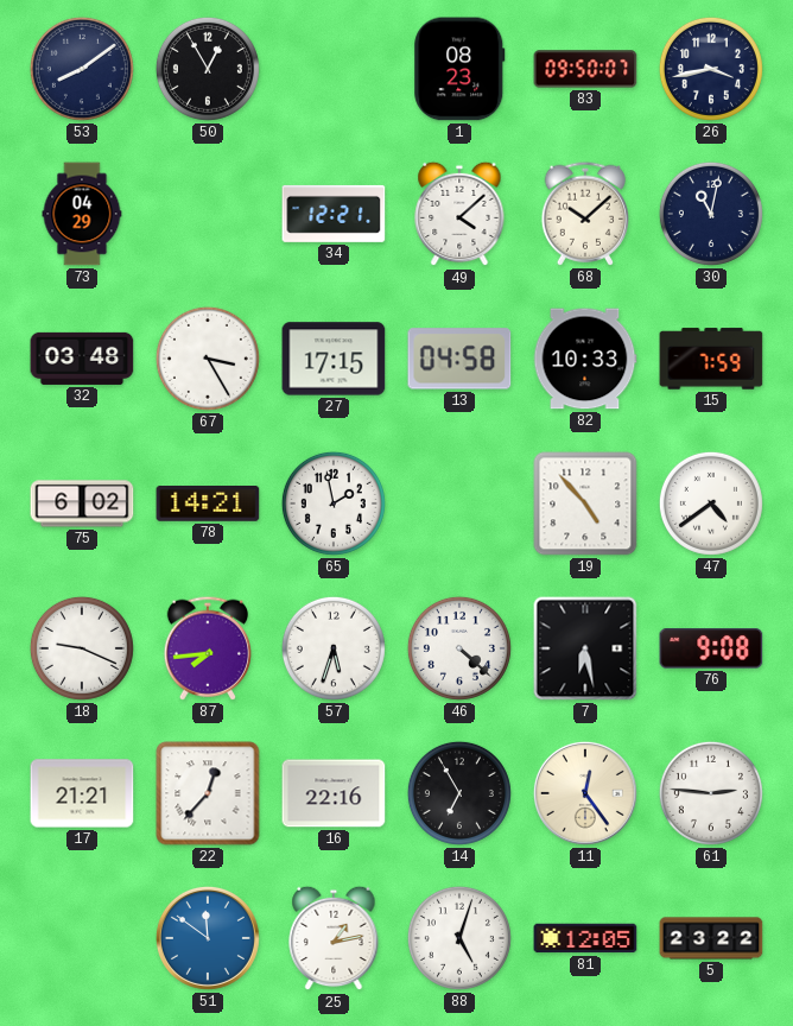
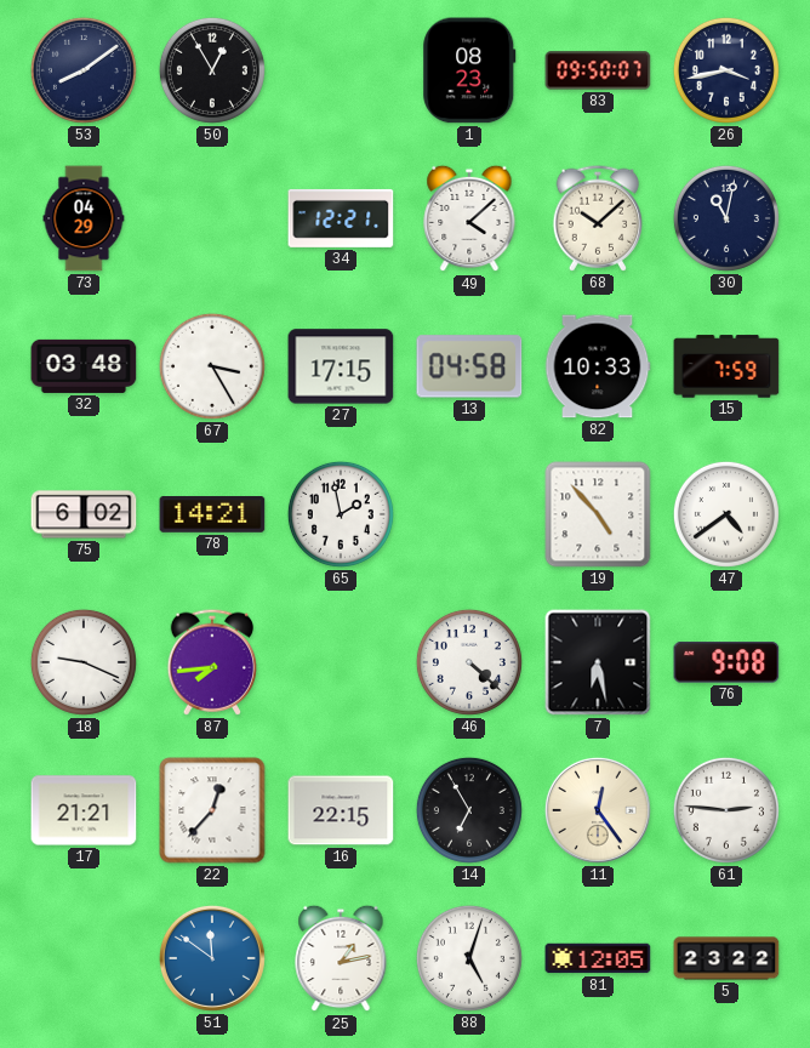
57: 5:33 -> none
16: 22:16 -> 22:15
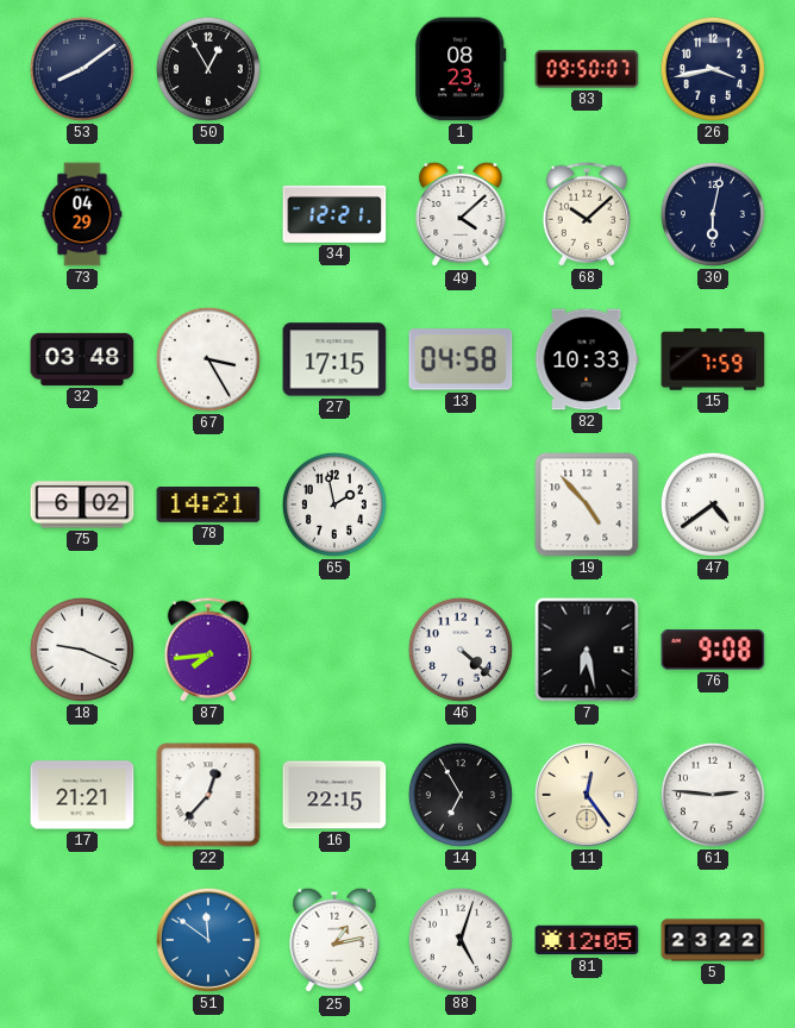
30: 11:02 -> 6:02
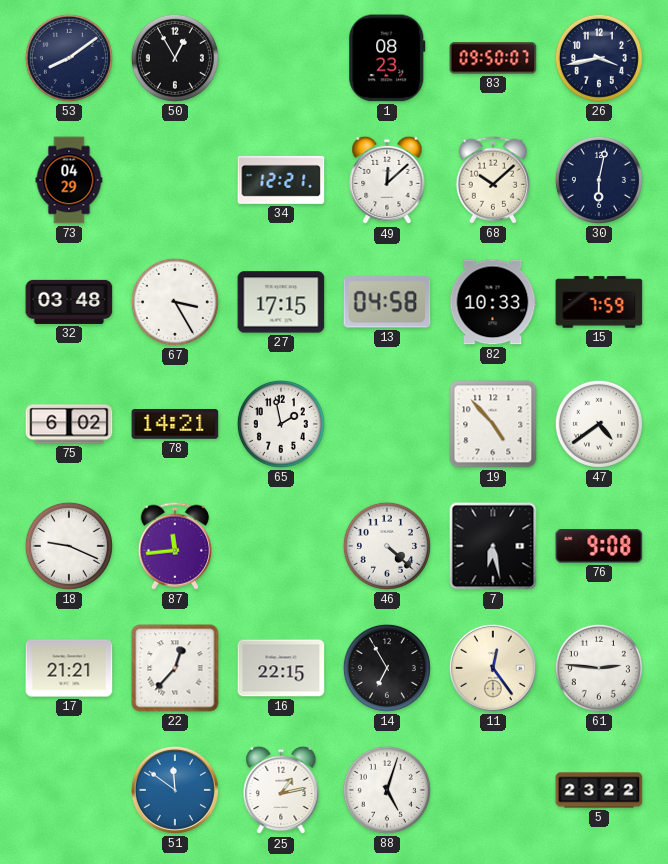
49: 4:08 -> 12:08
87: 7:44 -> 11:44
81: 12:05 -> none
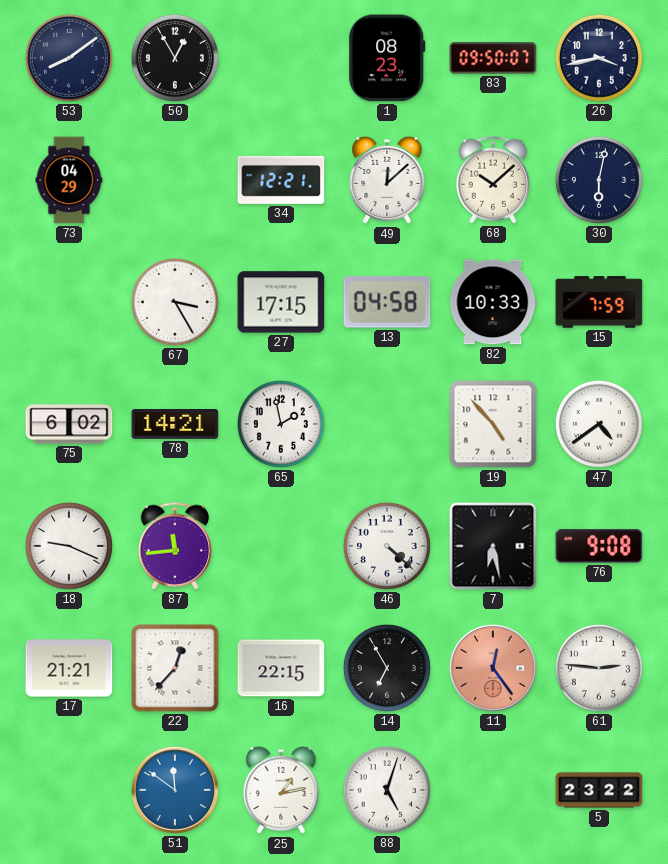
32: 03:48 -> none
11 dial: cream -> salmon
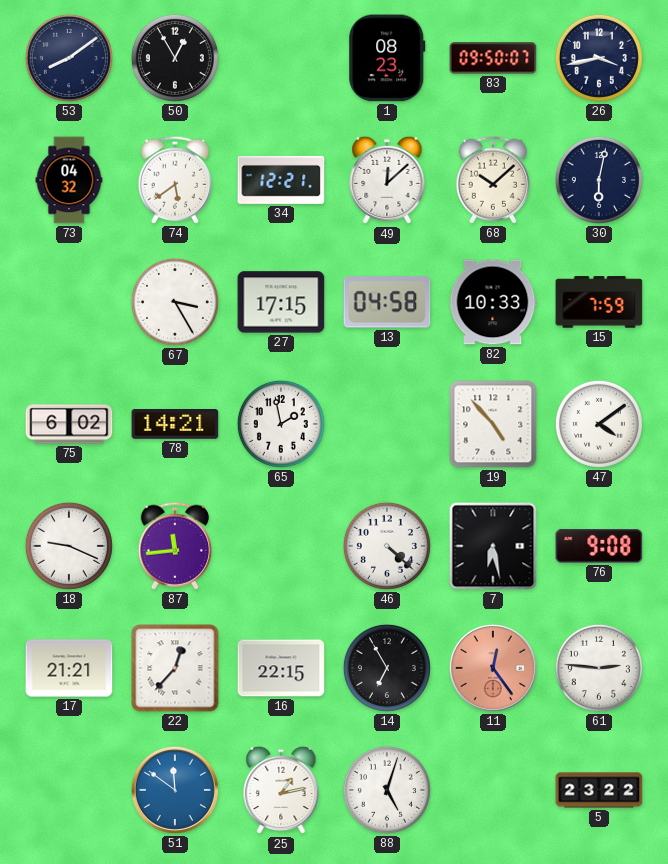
73: 04:29 -> 04:32
74: none -> 5:39
47: 4:39 -> 4:09
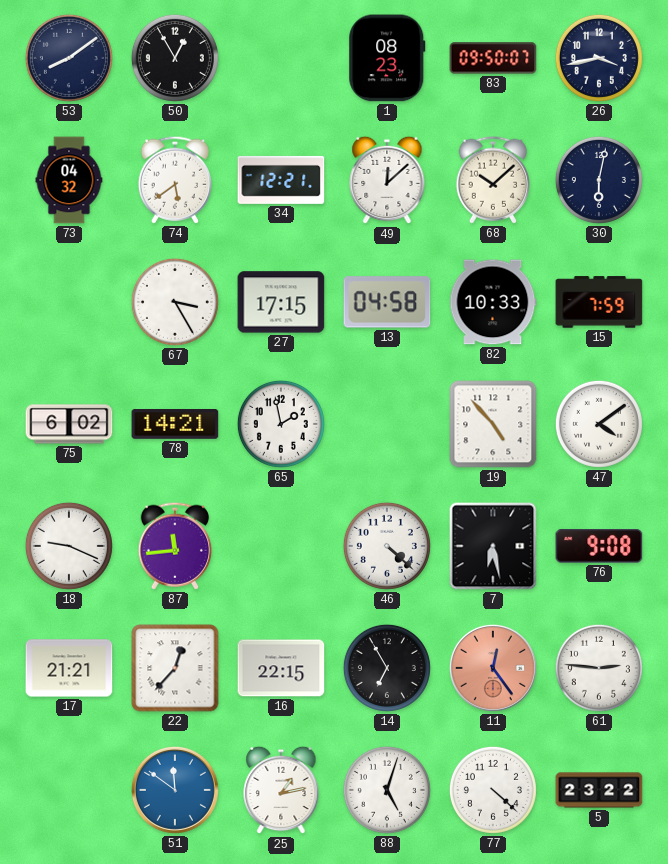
77: none -> 4:22
